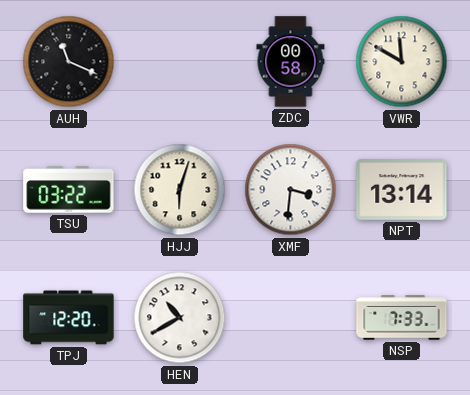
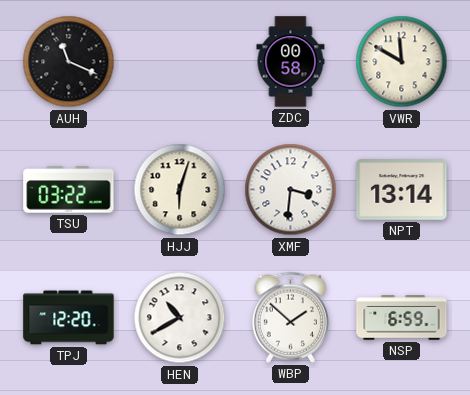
WBP: none -> 1:52
NSP: 7:33 -> 6:59
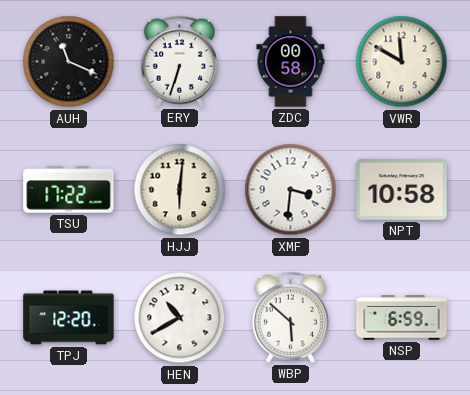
ERY: none -> 6:33
TSU: 03:22 -> 17:22
HJJ: 6:03 -> 6:01
NPT: 13:14 -> 10:58
WBP: 1:52 -> 5:52
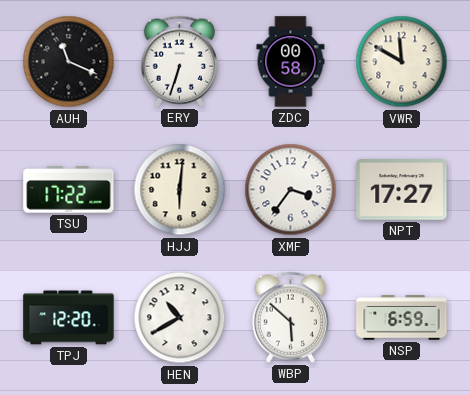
XMF: 3:31 -> 3:36
NPT: 10:58 -> 17:27
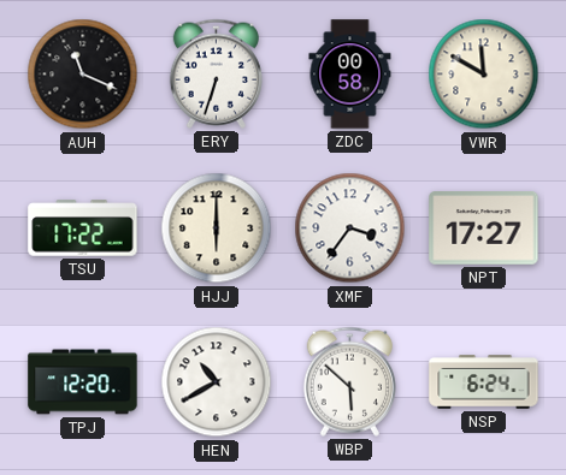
HJJ: 6:01 -> 6:00
NSP: 6:59 -> 6:24
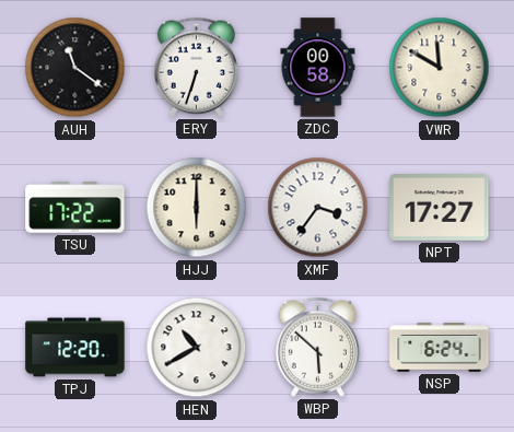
AUH: 11:19 -> 11:21
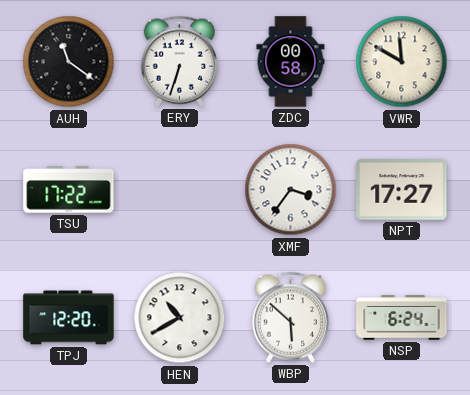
HJJ: 6:00 -> none
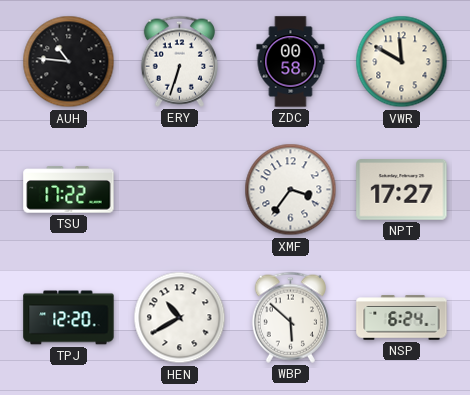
AUH: 11:21 -> 10:46
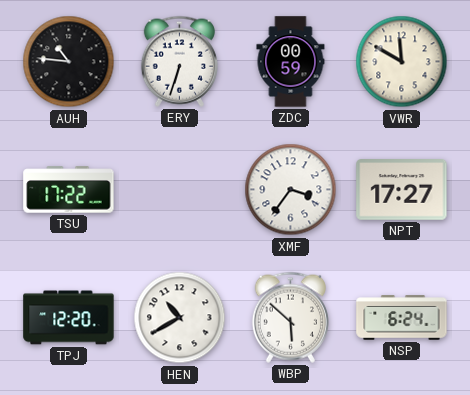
ZDC: 00:58 -> 00:59
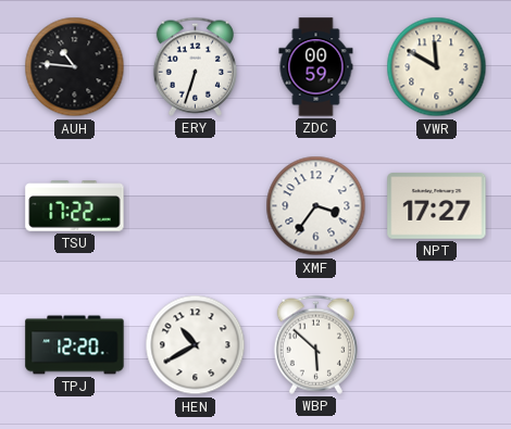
NSP: 6:24 -> none
